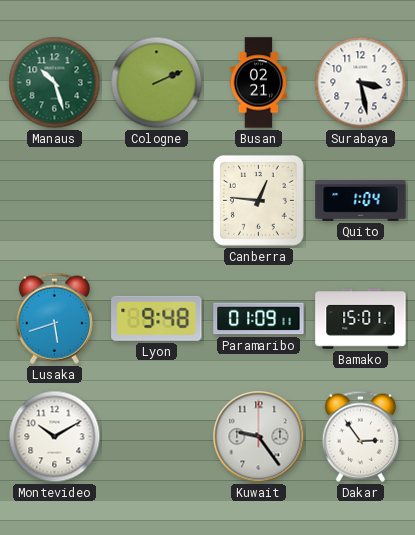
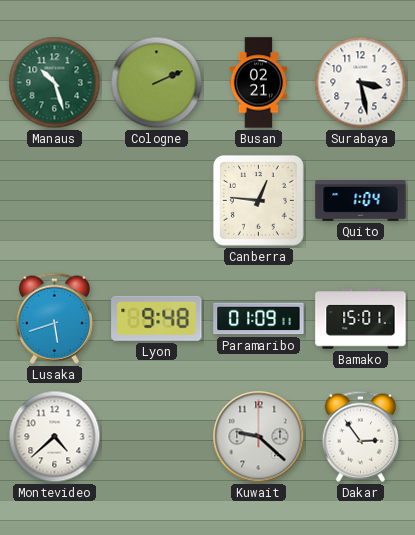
Montevideo: 10:10 -> 4:38
Kuwait: 9:24 -> 9:22
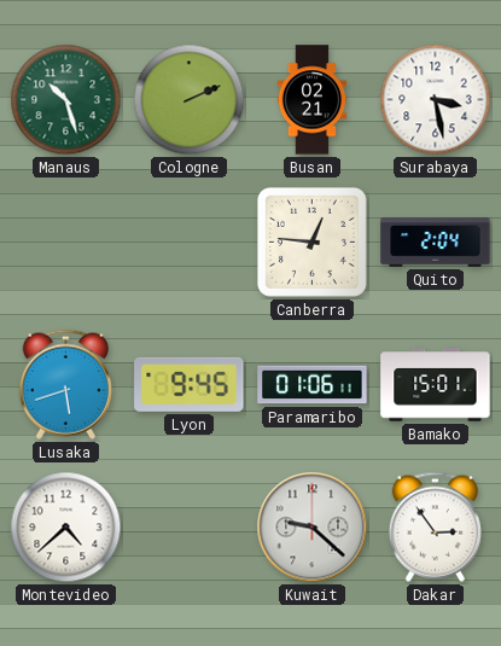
Quito: 1:04 -> 2:04
Lyon: 9:48 -> 9:45
Paramaribo: 01:09 -> 01:06
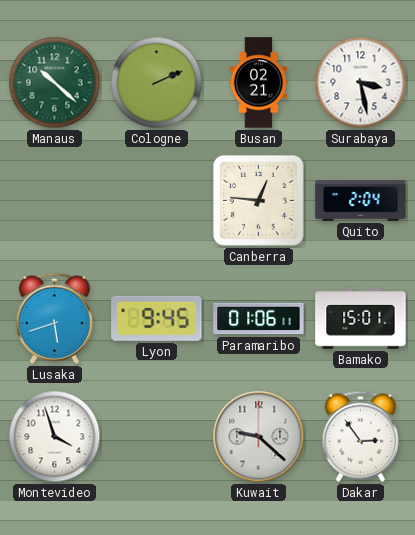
Manaus: 10:27 -> 10:22
Montevideo: 4:38 -> 3:57
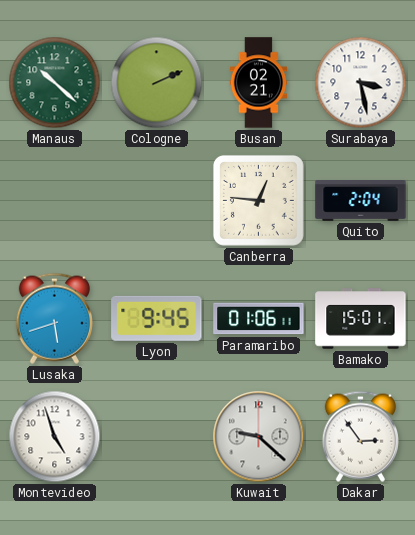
Montevideo: 3:57 -> 4:57
